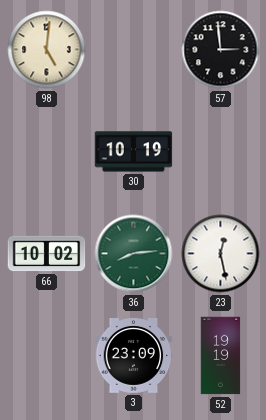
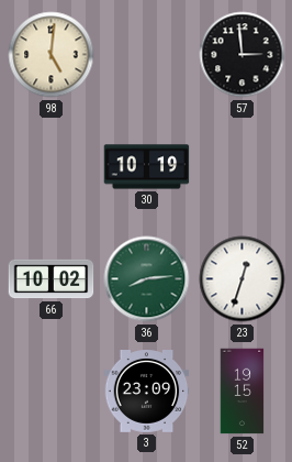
23: 12:28 -> 12:33
52: 19:19 -> 19:15
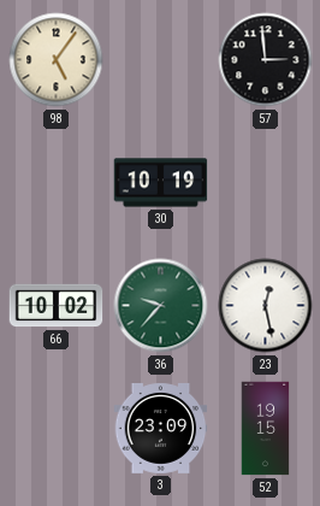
98: 5:01 -> 5:06
36: 8:14 -> 9:37
23: 12:33 -> 12:28
